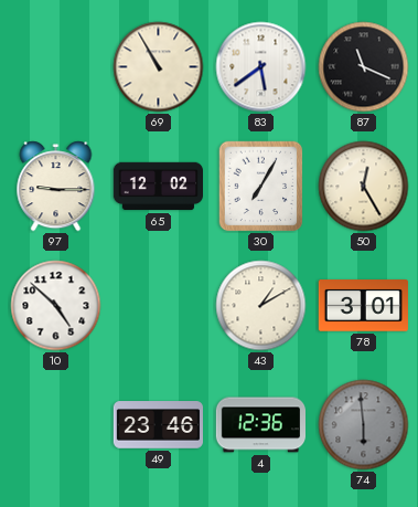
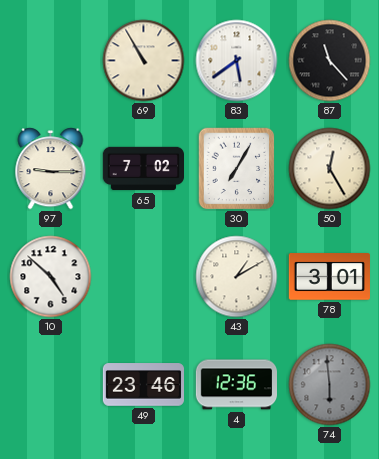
87: 11:19 -> 11:23
65: 12:02 -> 7:02
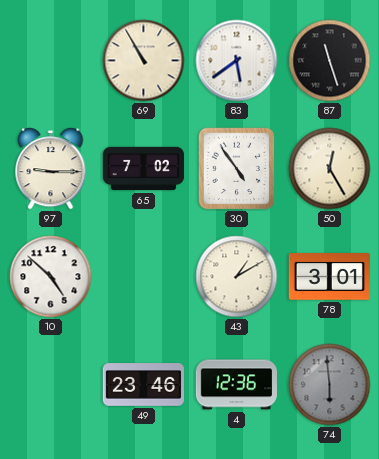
87: 11:23 -> 11:27
30: 7:05 -> 4:54
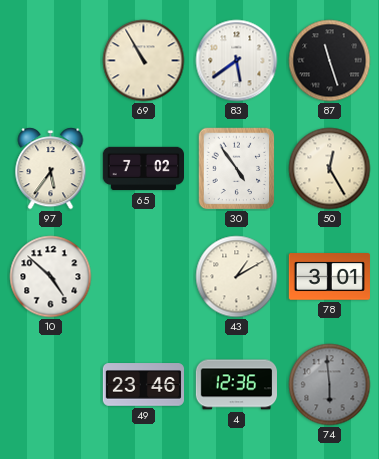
97: 9:15 -> 5:36
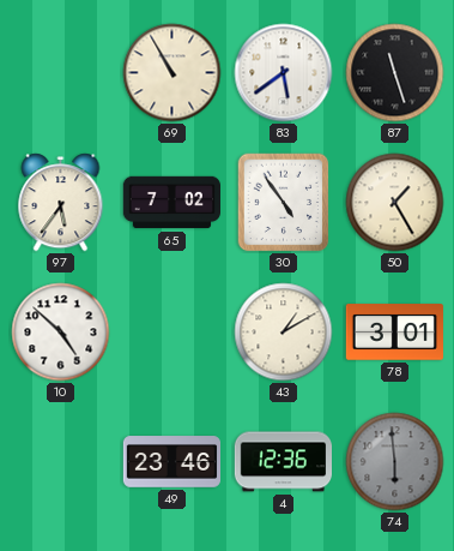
50: 12:25 -> 1:25
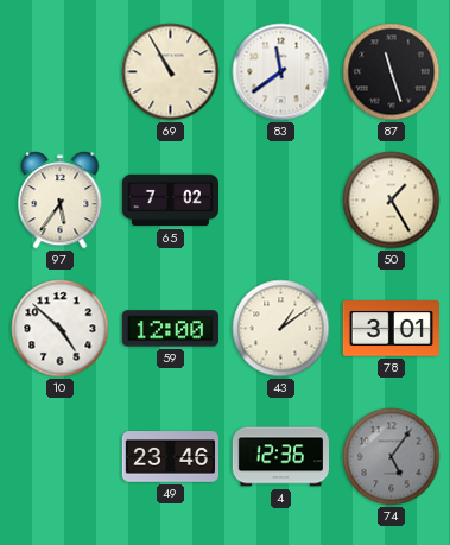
83: 5:39 -> 11:39
30: 4:54 -> none
59: none -> 12:00
43: 1:10 -> 1:09
74: 5:59 -> 5:06
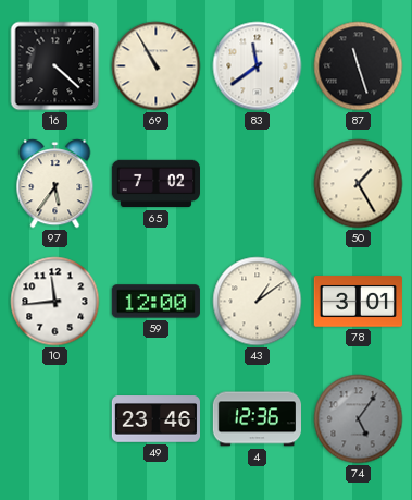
16: none -> 4:22
10: 4:52 -> 11:44
